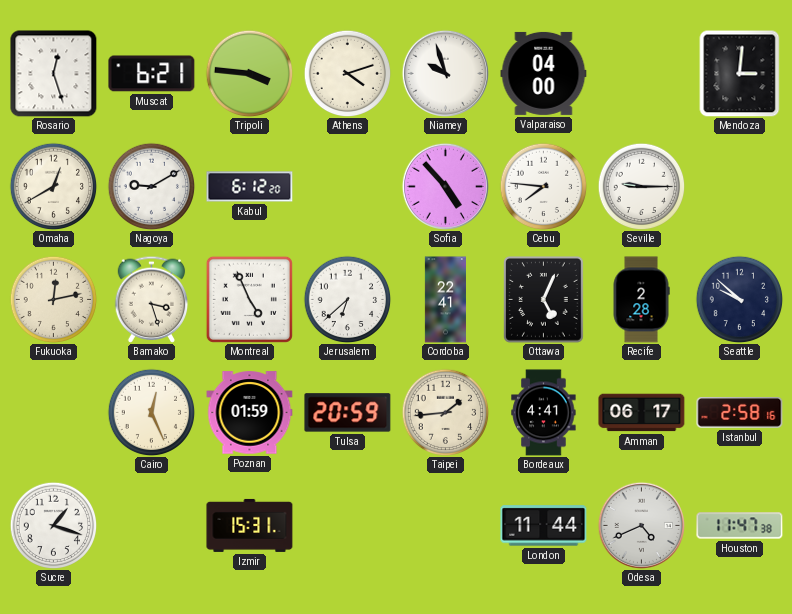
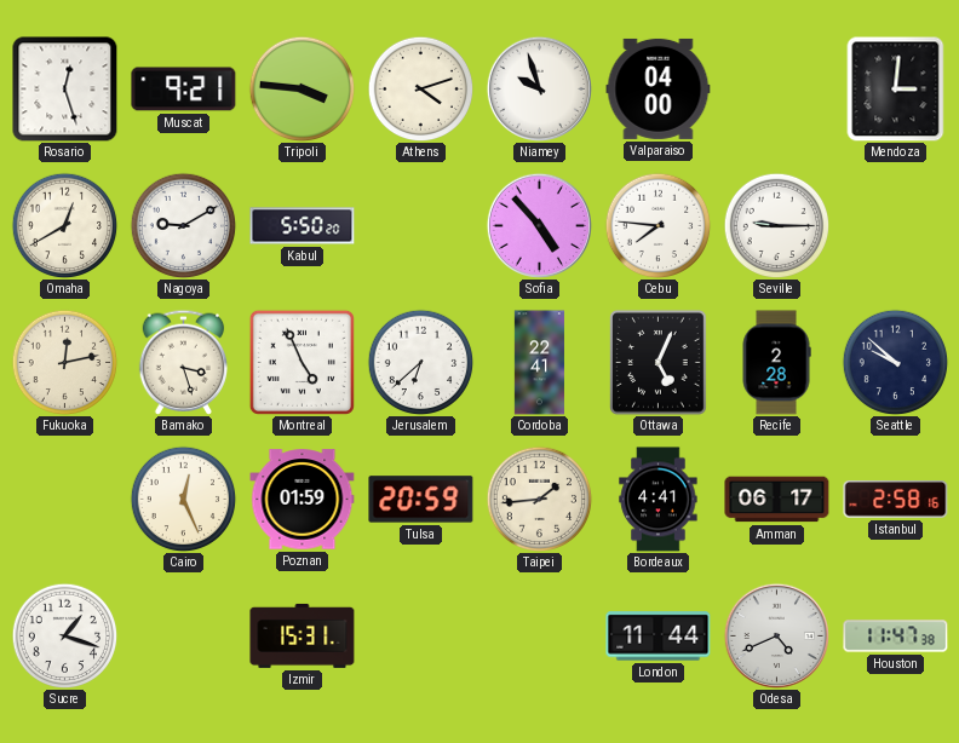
Muscat: 6:21 -> 9:21
Kabul: 6:12 -> 5:50
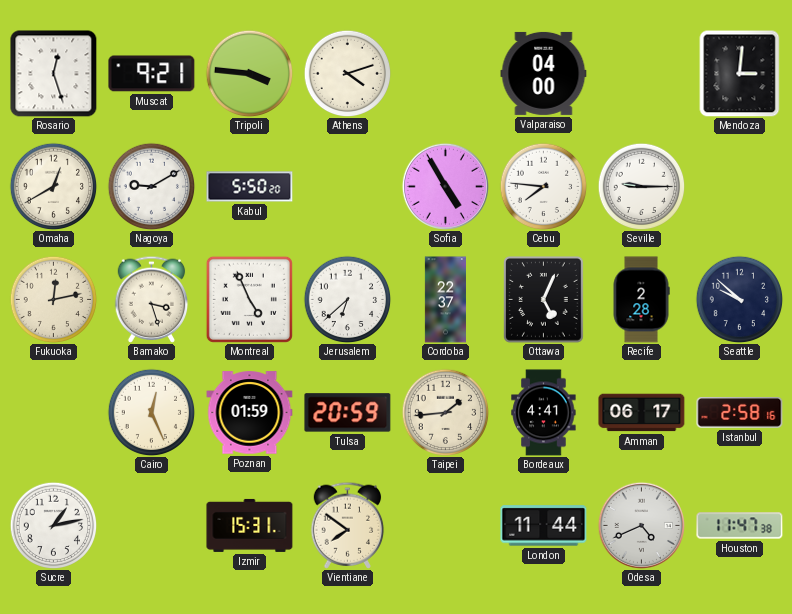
Niamey: 9:57 -> none
Sofia: 4:53 -> 4:55
Cordoba: 22:41 -> 22:37
Sucre: 1:18 -> 1:13
Vientiane: none -> 7:51
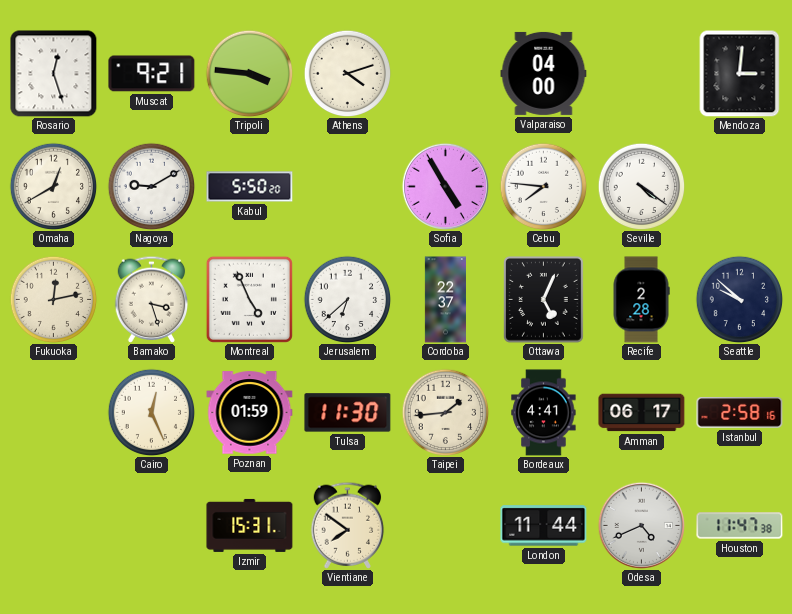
Seville: 9:15 -> 4:21
Tulsa: 20:59 -> 11:30
Sucre: 1:13 -> none
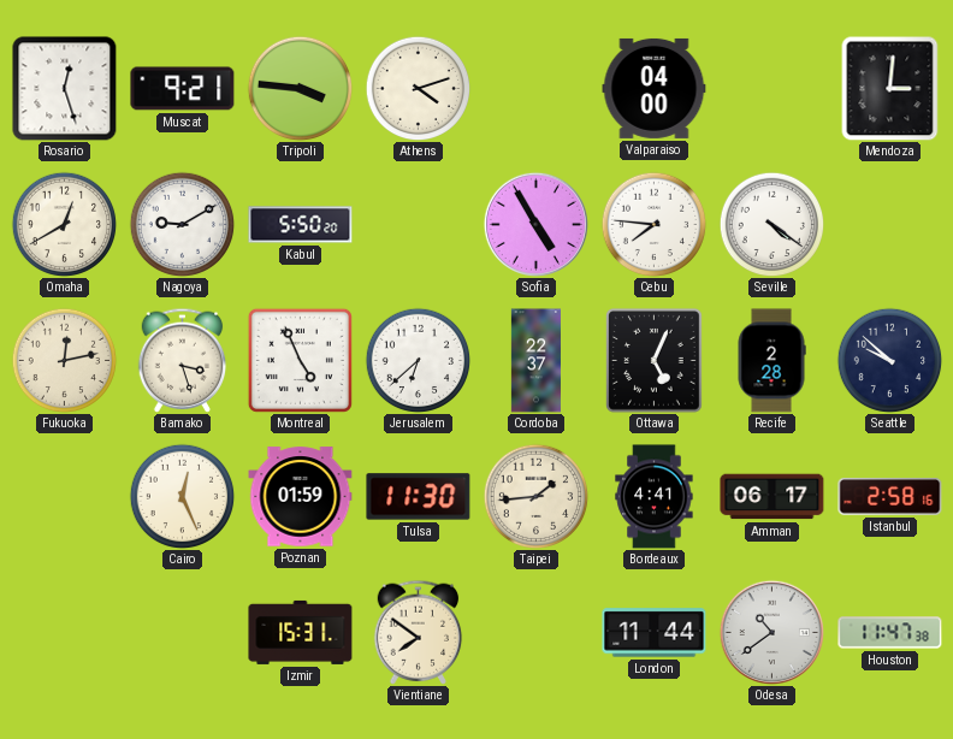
Odesa: 4:41 -> 10:39
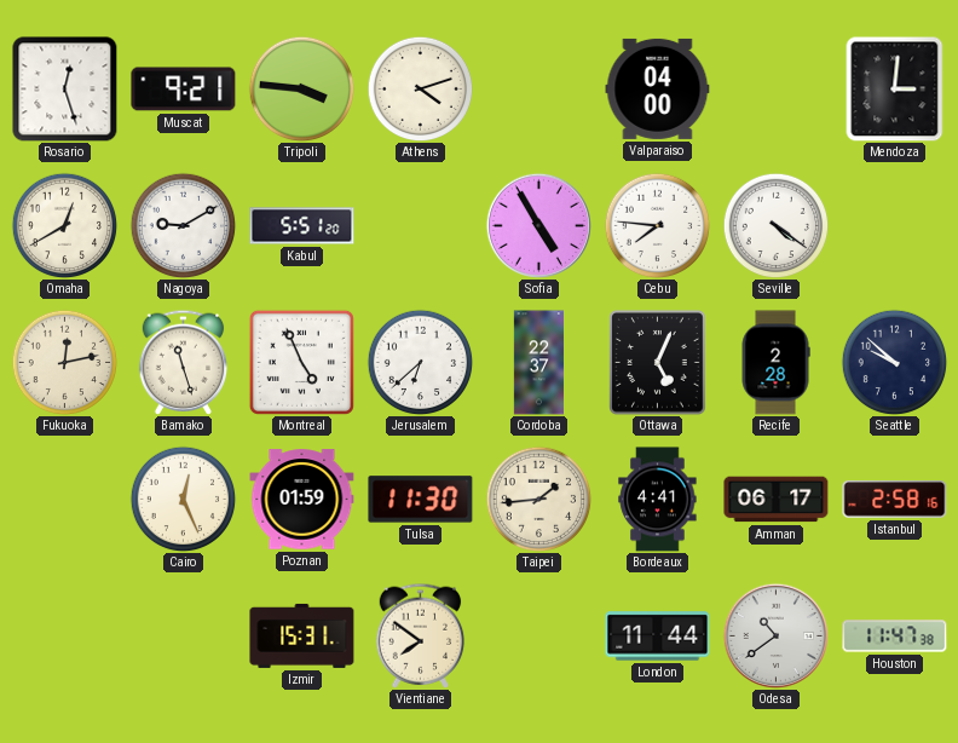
Kabul: 5:50 -> 5:51
Bamako: 3:27 -> 11:27
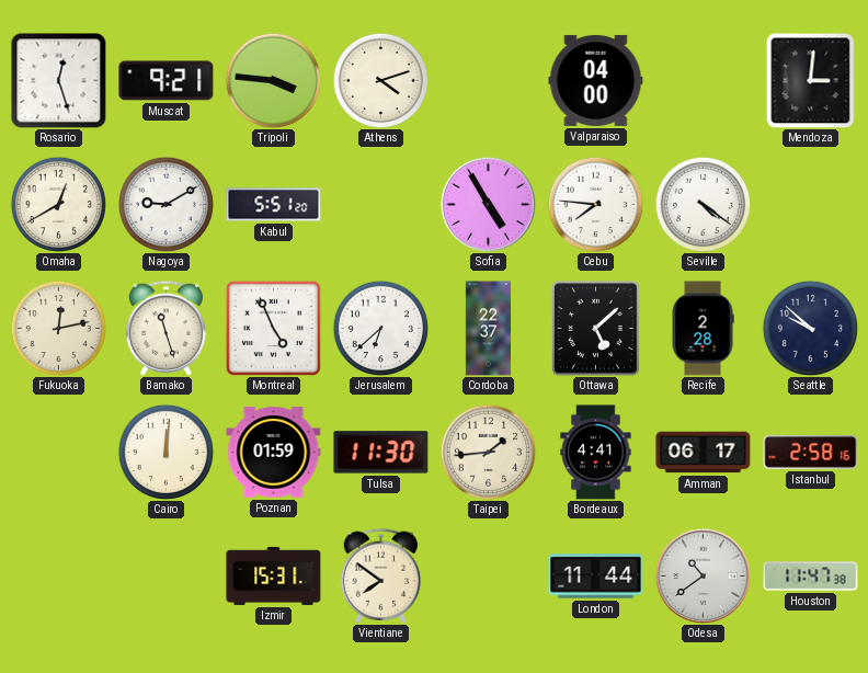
Ottawa: 5:04 -> 5:08
Cairo: 12:26 -> 12:01
